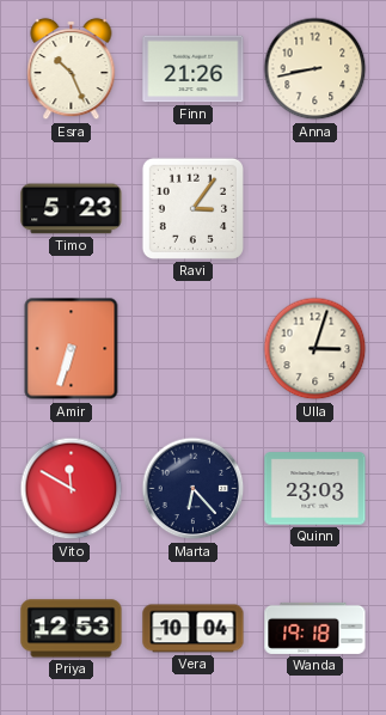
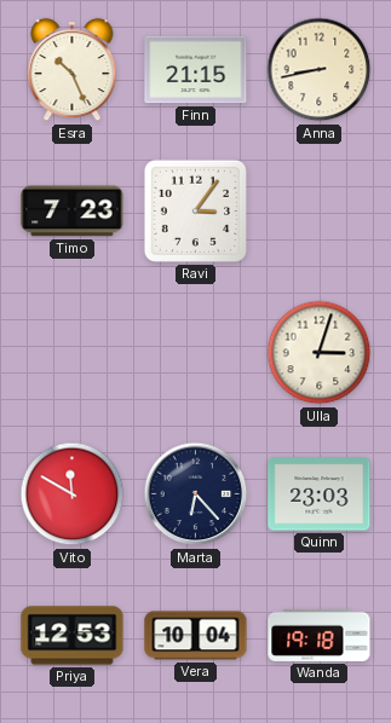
Finn: 21:26 -> 21:15
Timo: 5:23 -> 7:23
Amir: 6:33 -> none
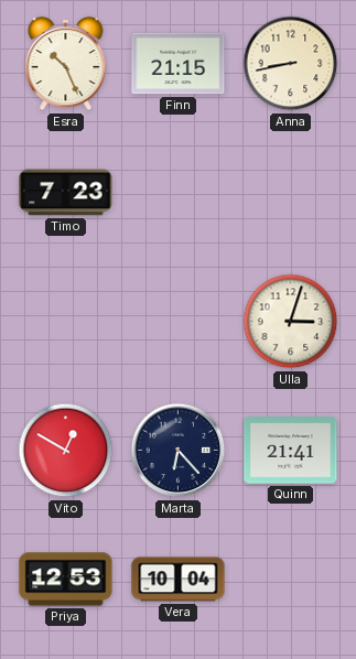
Ravi: 3:06 -> none
Vito: 11:50 -> 12:50
Quinn: 23:03 -> 21:41
Wanda: 19:18 -> none
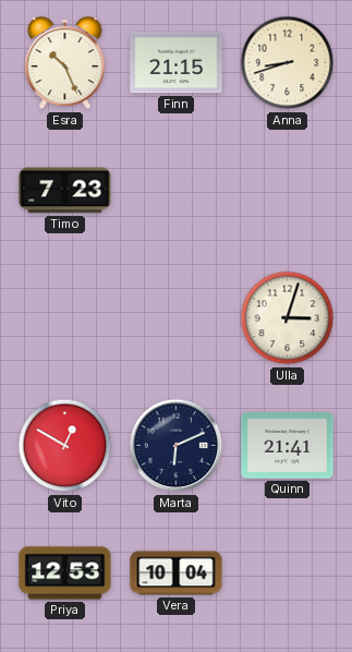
Anna: 8:43 -> 8:42
Marta: 6:23 -> 6:11
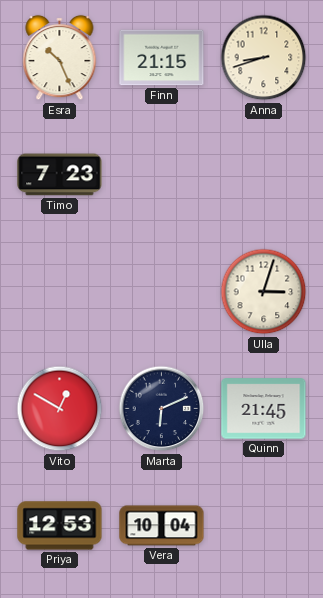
Quinn: 21:41 -> 21:45
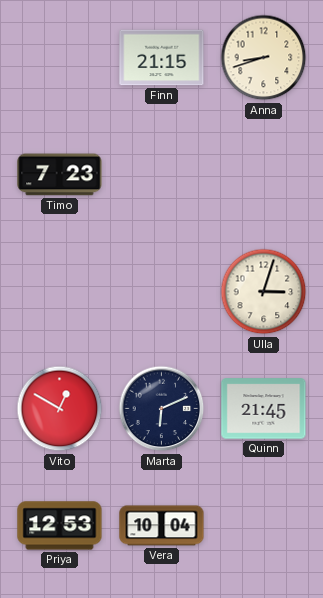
Esra: 10:26 -> none
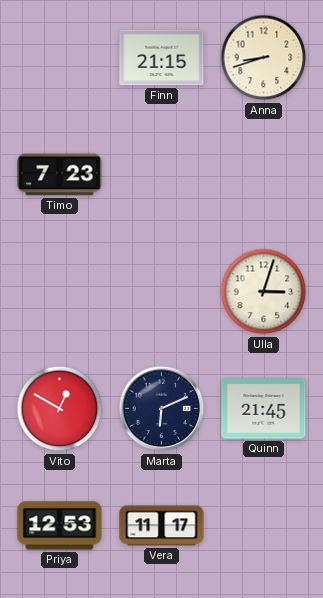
Vera: 10:04 -> 11:17
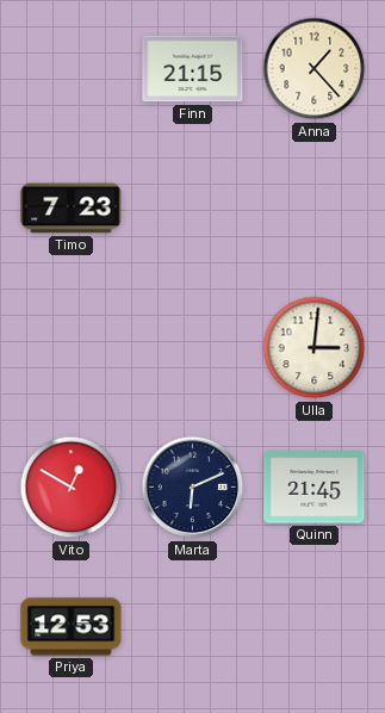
Anna: 8:42 -> 1:23
Ulla: 3:03 -> 3:01
Vera: 11:17 -> none
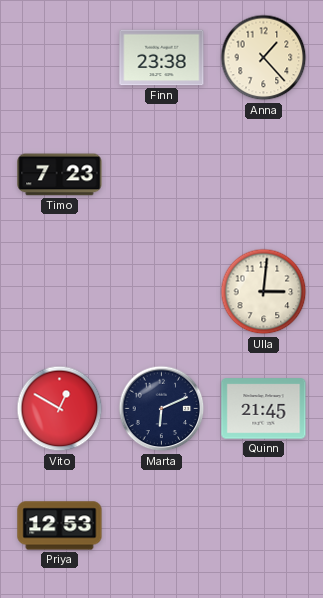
Finn: 21:15 -> 23:38
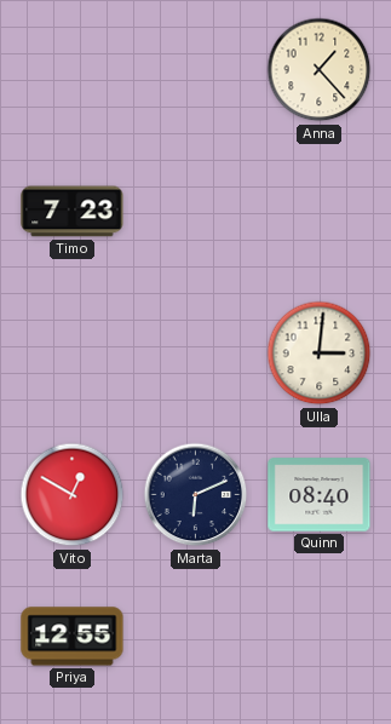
Finn: 23:38 -> none
Quinn: 21:45 -> 08:40
Priya: 12:53 -> 12:55
